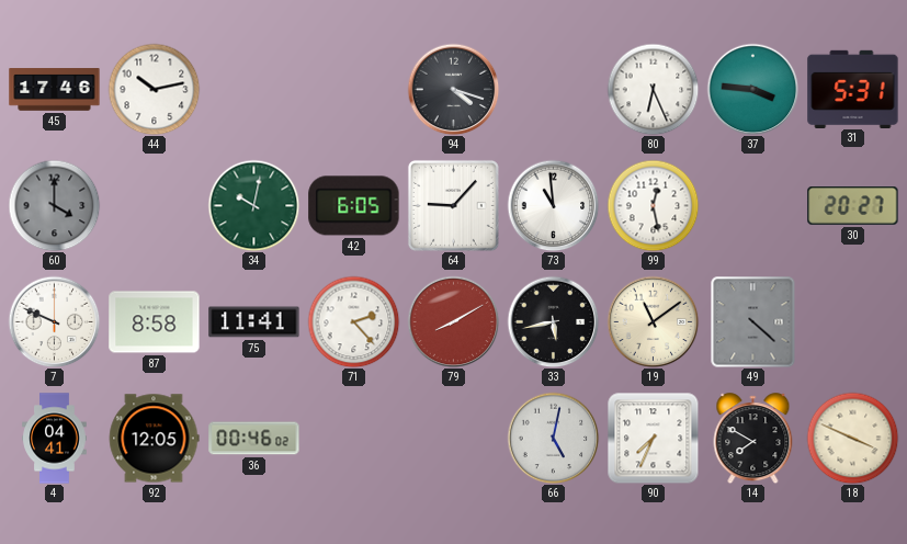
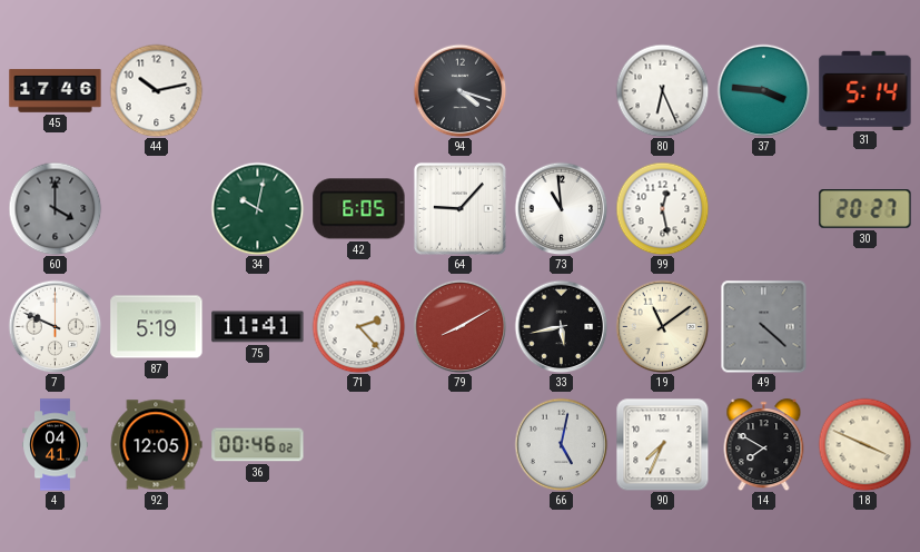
31: 5:31 -> 5:14
87: 8:58 -> 5:19
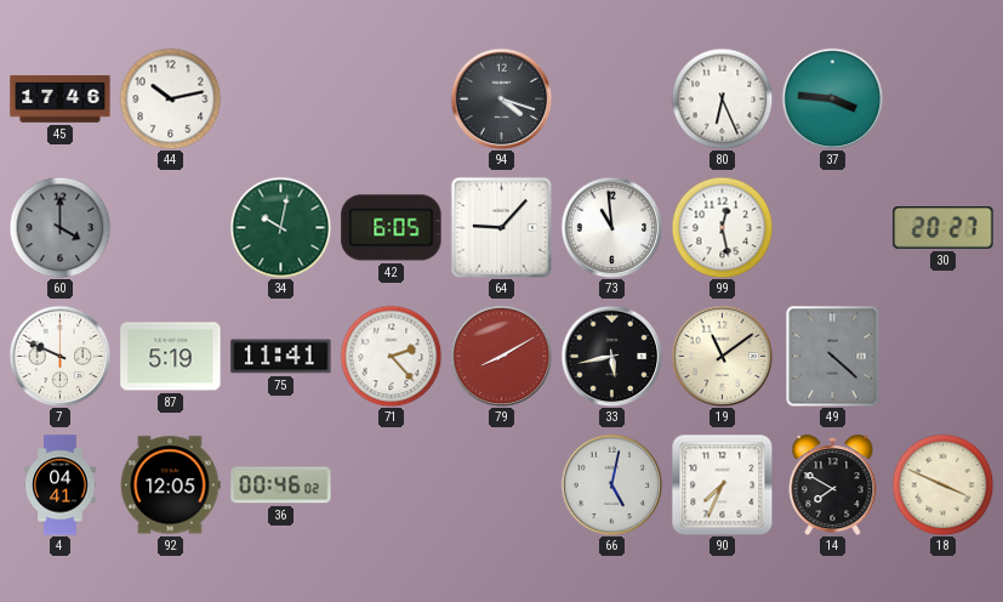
31: 5:14 -> none
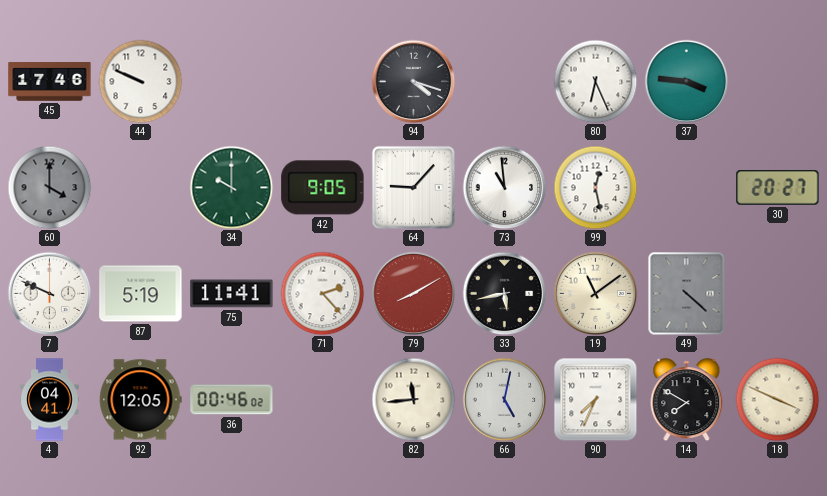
44: 10:13 -> 9:49
34: 10:02 -> 10:00
42: 6:05 -> 9:05
82: none -> 11:44
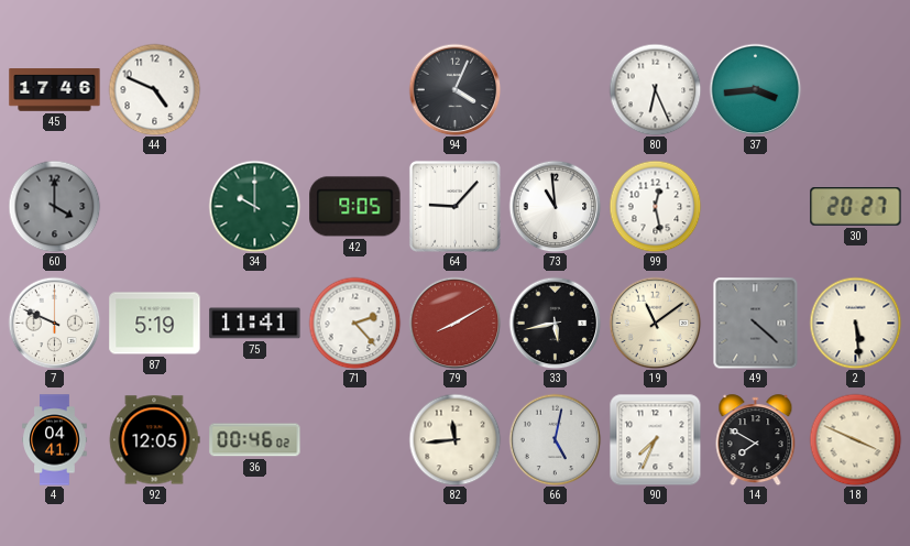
44: 9:49 -> 4:49
94: 4:18 -> 4:04
37: 3:46 -> 3:44
2: none -> 5:29
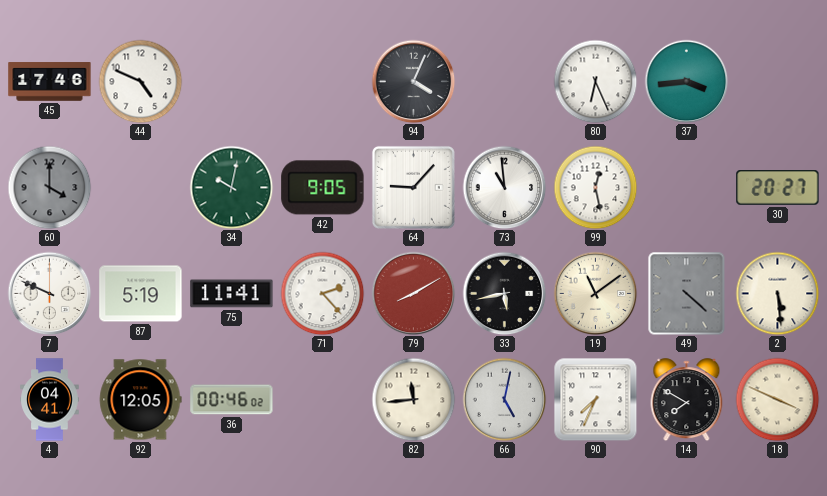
34: 10:00 -> 10:02
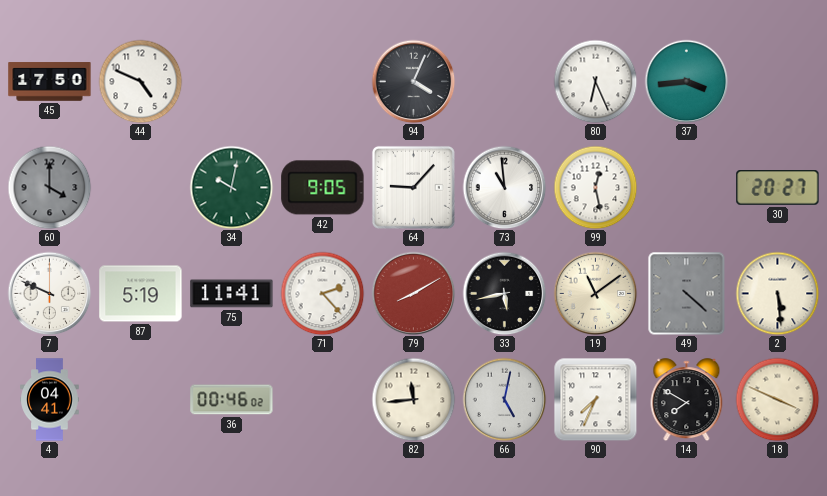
45: 17:46 -> 17:50
92: 12:05 -> none
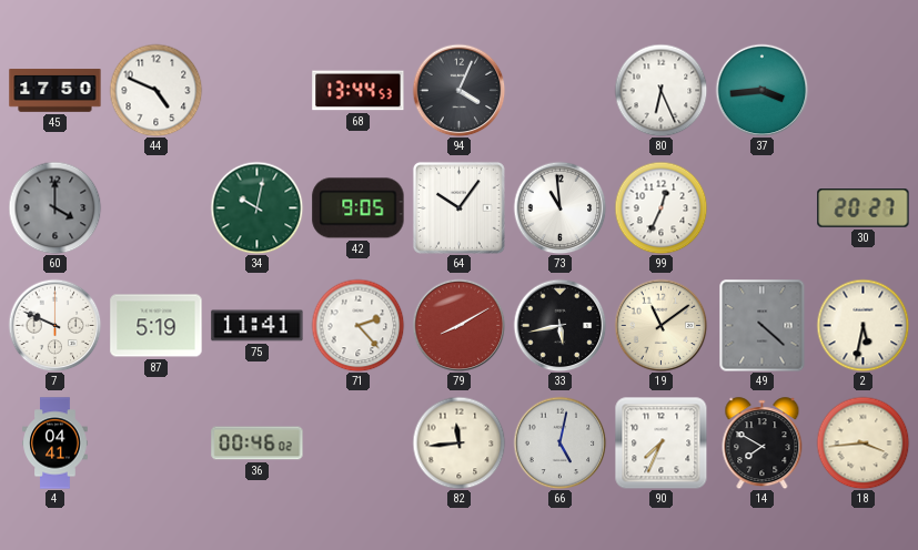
68: none -> 13:44
64: 9:07 -> 10:06
99: 12:28 -> 12:34
2: 5:29 -> 5:32
18: 3:49 -> 3:44
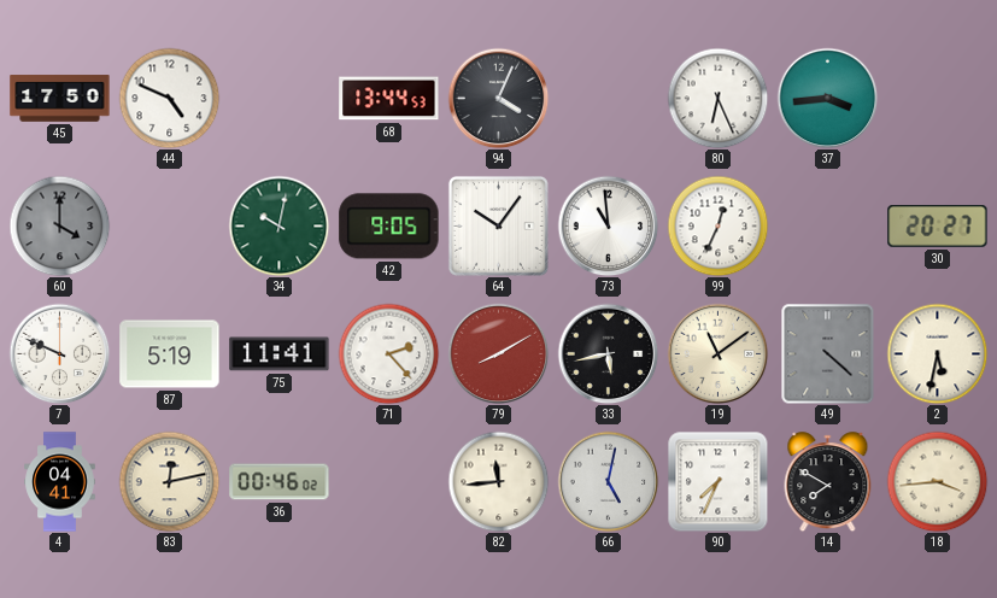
83: none -> 12:13
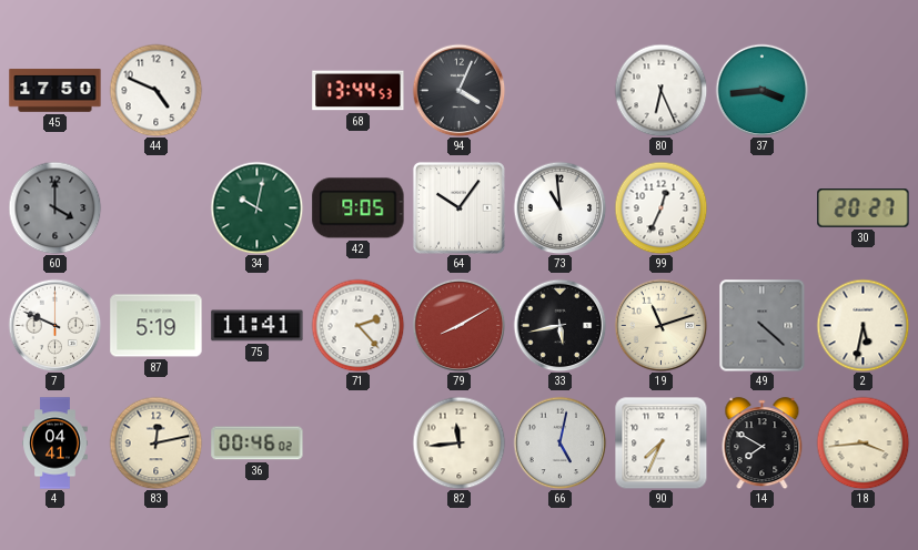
19: 11:09 -> 11:12
